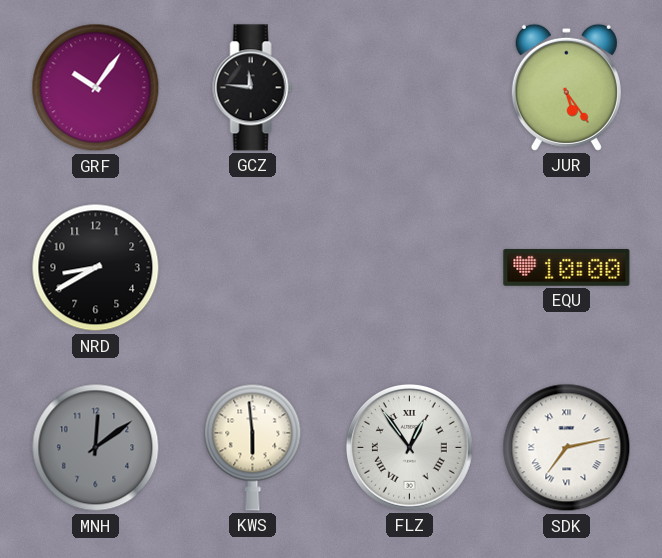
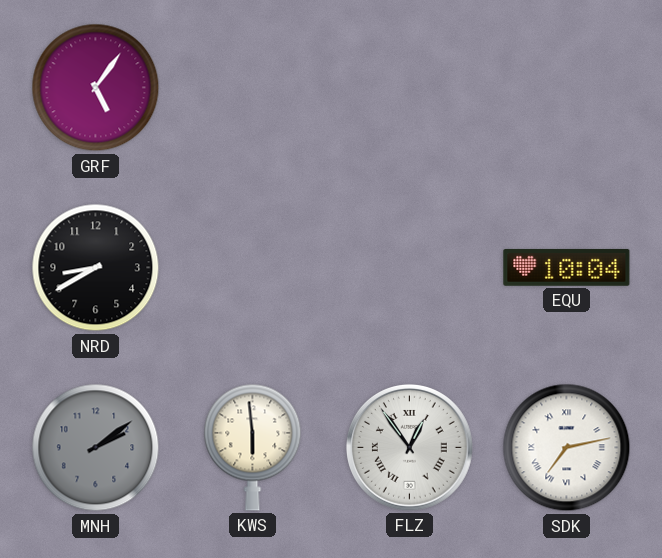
GRF: 10:06 -> 5:06
GCZ: 11:46 -> none
JUR: 5:24 -> none
EQU: 10:00 -> 10:04
MNH: 12:09 -> 2:09
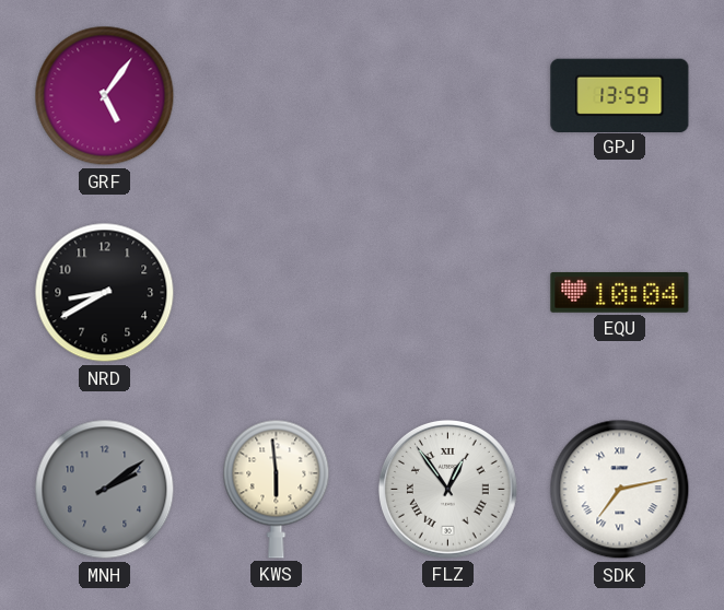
GPJ: none -> 13:59
